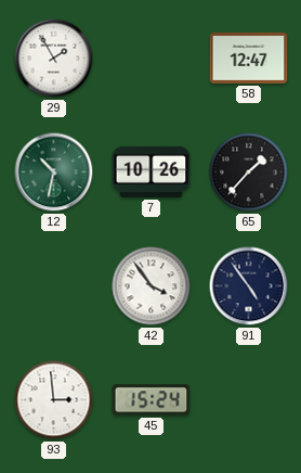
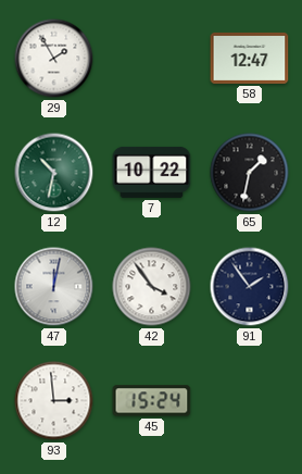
7: 10:26 -> 10:22
65: 1:37 -> 1:32
47: none -> 12:02
91: 4:54 -> 1:54
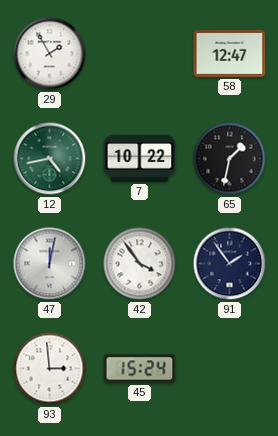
12: 10:32 -> 4:43
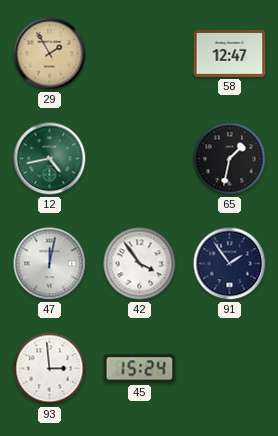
29 dial: white -> champagne
7: 10:22 -> none
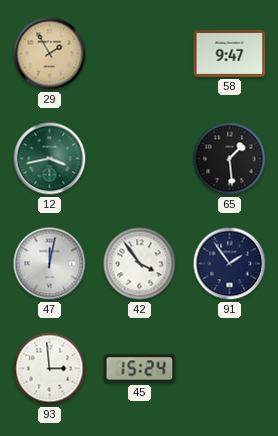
58: 12:47 -> 9:47
12: 4:43 -> 3:43
65: 1:32 -> 1:29
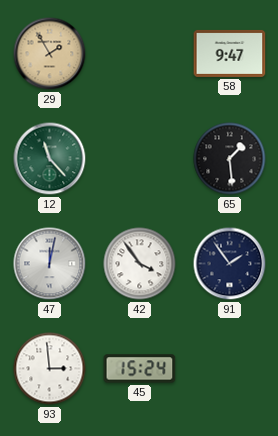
12: 3:43 -> 11:23
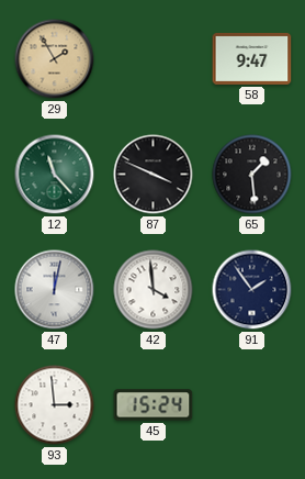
87: none -> 3:49
42: 3:54 -> 3:59
